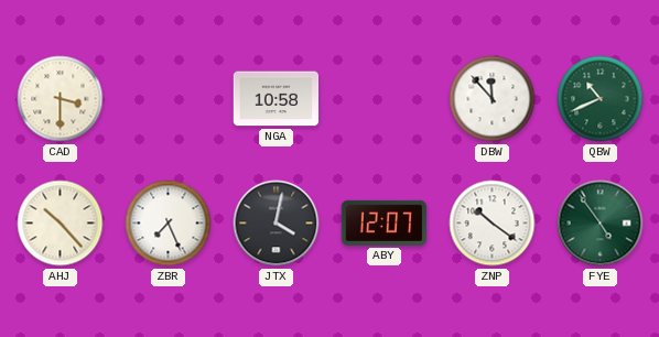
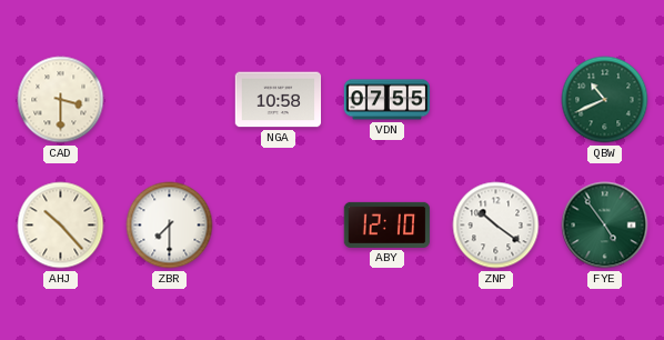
VDN: none -> 07:55
DBW: 11:53 -> none
ZBR: 7:26 -> 7:30
JTX: 4:02 -> none
ABY: 12:07 -> 12:10
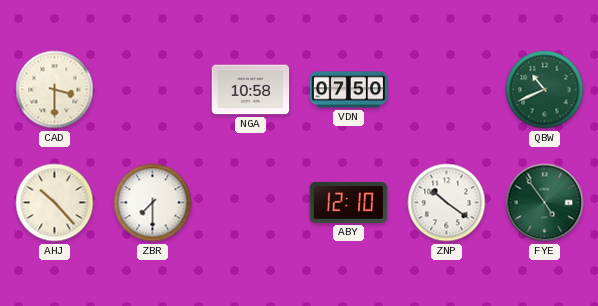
VDN: 07:55 -> 07:50
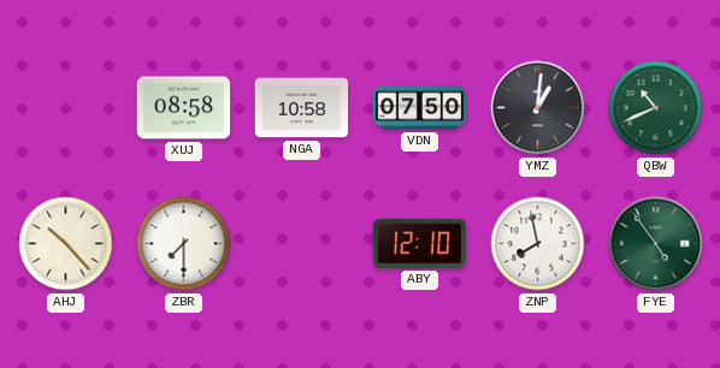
CAD: 3:30 -> none
XUJ: none -> 08:58
YMZ: none -> 1:01
ZNP: 10:21 -> 7:58
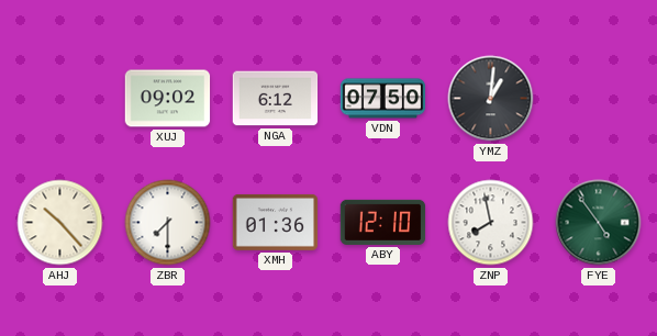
XUJ: 08:58 -> 09:02
NGA: 10:58 -> 6:12
QBW: 10:41 -> none
XMH: none -> 01:36
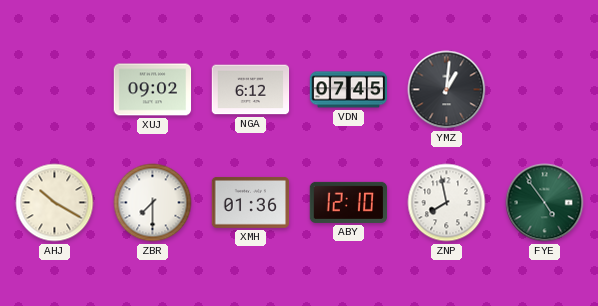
VDN: 07:50 -> 07:45
AHJ: 10:23 -> 10:20
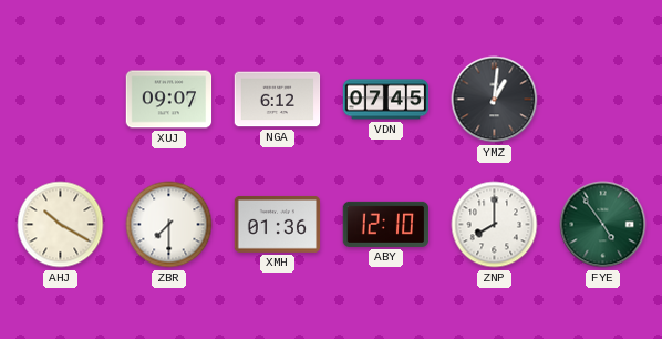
XUJ: 09:02 -> 09:07
ZNP: 7:58 -> 8:00
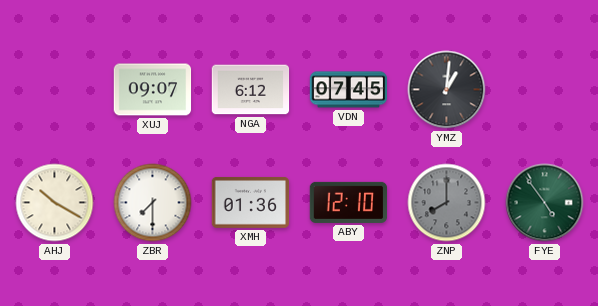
ZNP dial: white -> grey
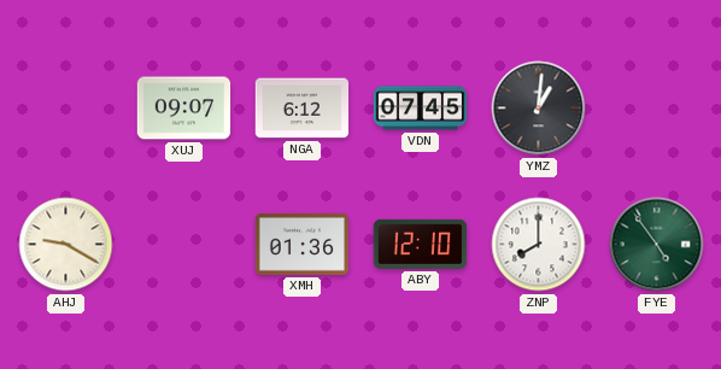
AHJ: 10:20 -> 9:20
ZBR: 7:30 -> none
ZNP dial: grey -> white
